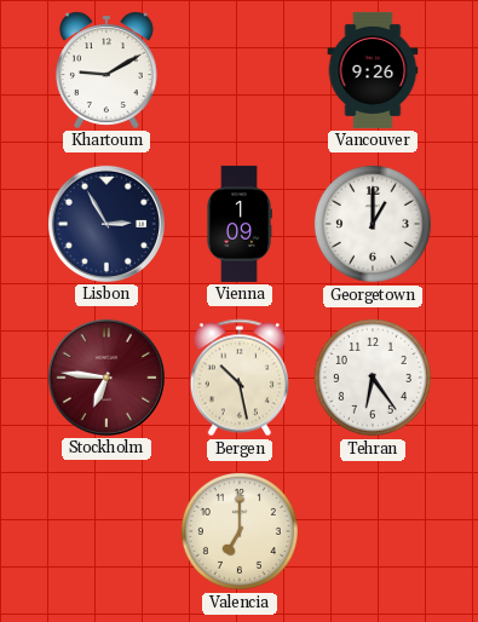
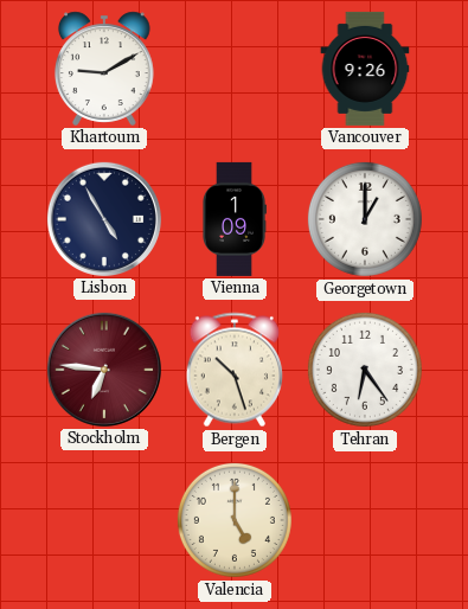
Lisbon: 2:55 -> 4:55
Bergen: 10:28 -> 10:27
Valencia: 7:00 -> 5:00
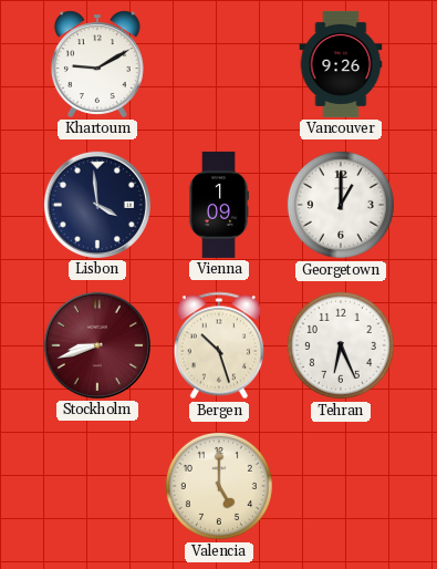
Lisbon: 4:55 -> 3:59
Stockholm: 6:46 -> 8:42
Tehran: 6:24 -> 6:26
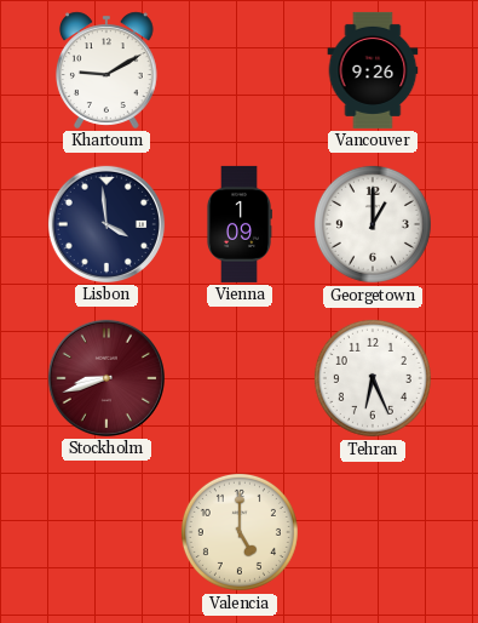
Bergen: 10:27 -> none
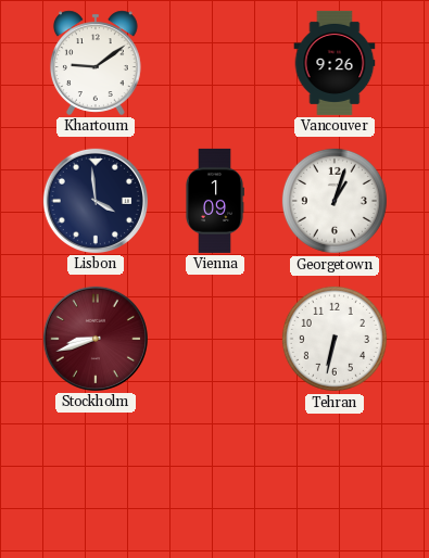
Khartoum: 9:10 -> 9:09
Georgetown: 1:00 -> 1:03
Tehran: 6:26 -> 6:32
Valencia: 5:00 -> none
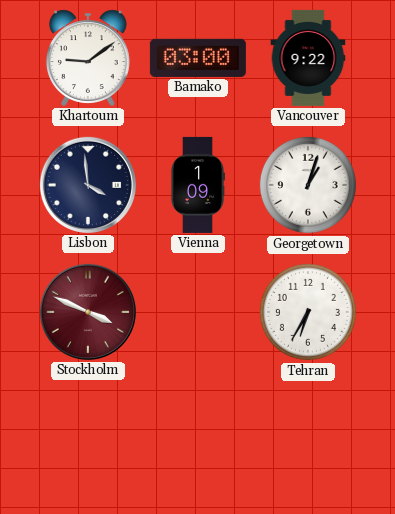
Bamako: none -> 03:00
Vancouver: 9:26 -> 9:22
Stockholm: 8:42 -> 3:49
Tehran: 6:32 -> 6:35
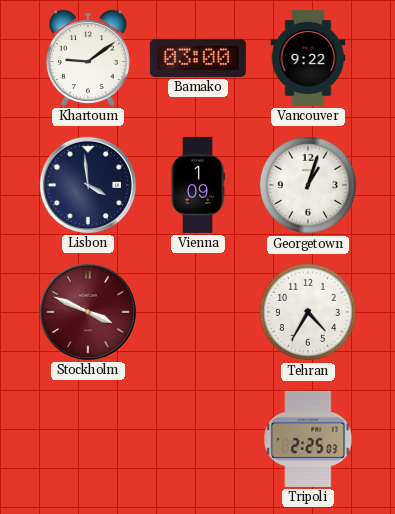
Tehran: 6:35 -> 4:35
Tripoli: none -> 2:25
